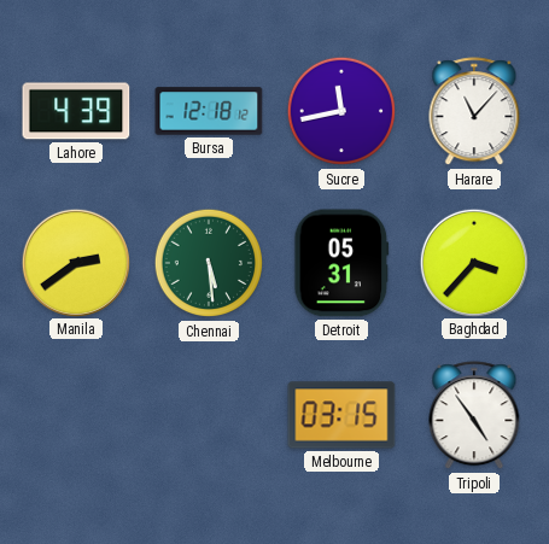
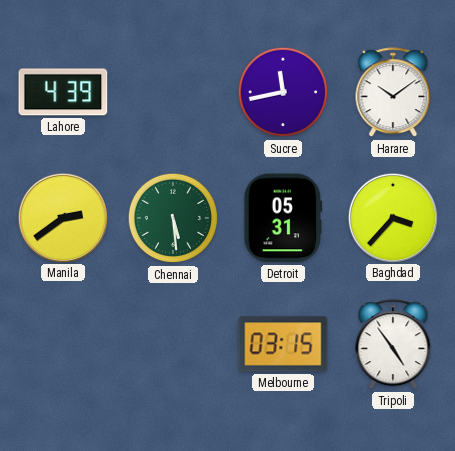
Bursa: 12:18 -> none
Harare: 11:07 -> 10:09
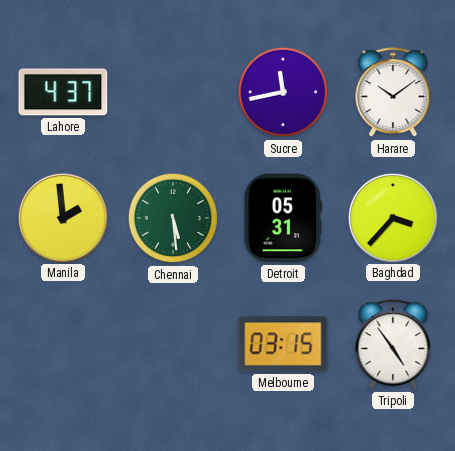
Lahore: 4:39 -> 4:37
Manila: 2:39 -> 1:59
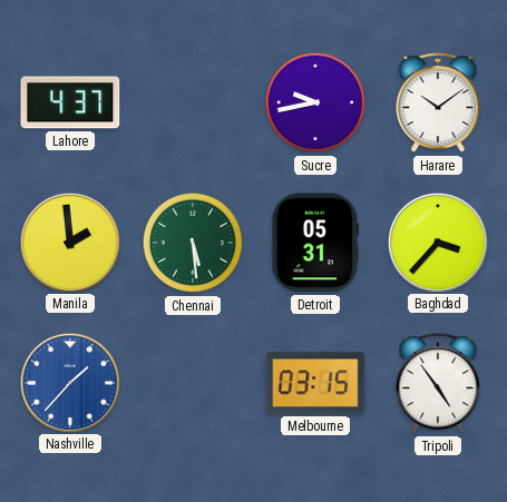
Sucre: 11:43 -> 9:43
Nashville: none -> 1:37
